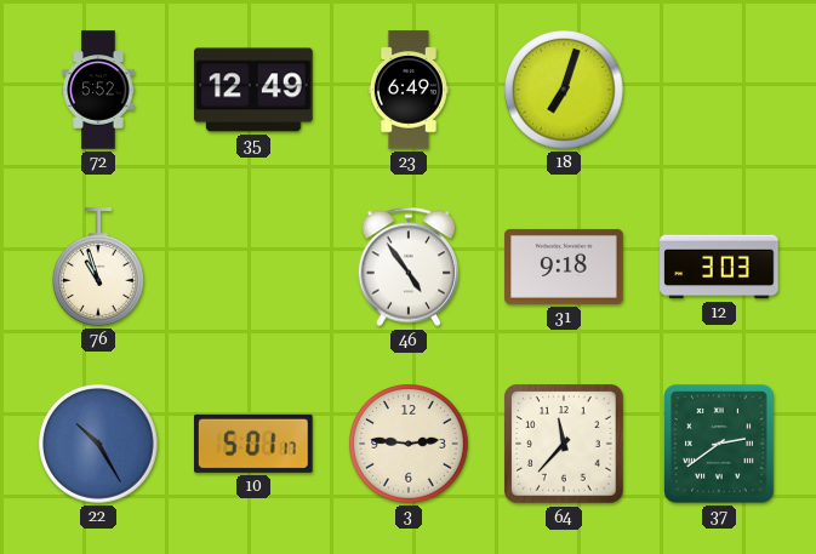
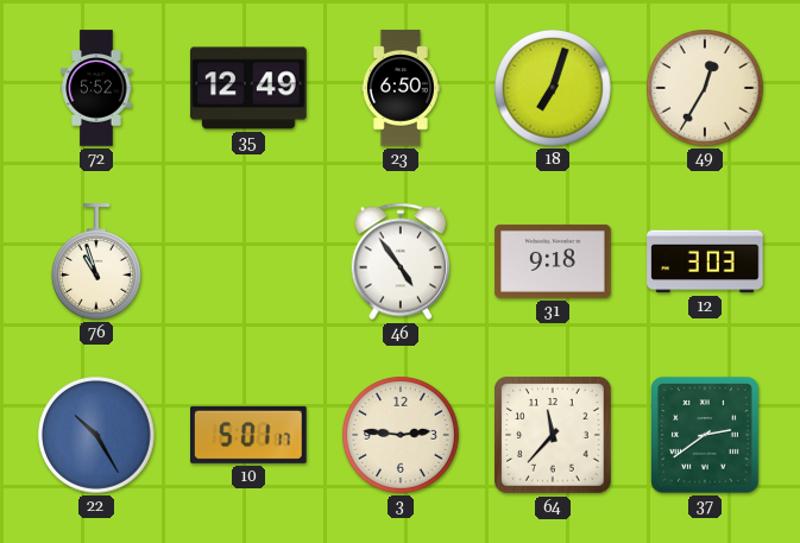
23: 6:49 -> 6:50
49: none -> 12:35
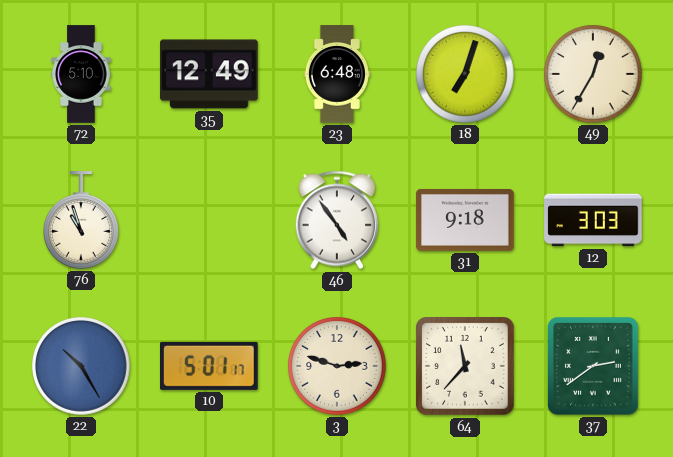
72: 5:52 -> 5:10
23: 6:50 -> 6:48
3: 2:46 -> 2:48
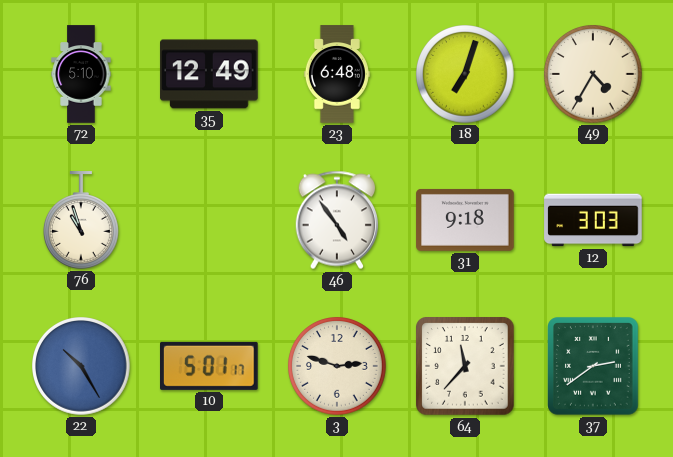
49: 12:35 -> 4:35
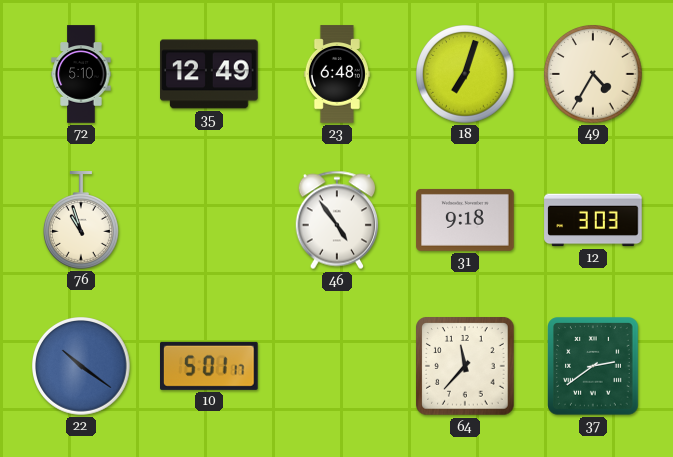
22: 10:25 -> 10:21
3: 2:48 -> none
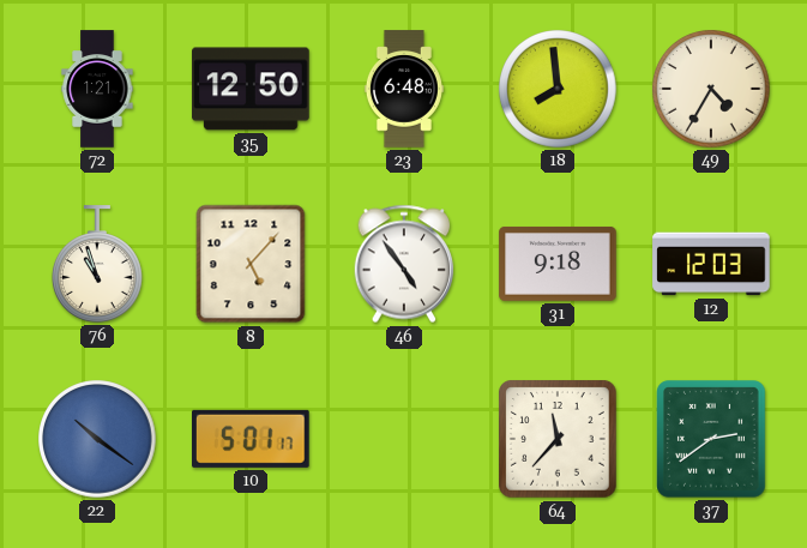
72: 5:10 -> 1:21
35: 12:49 -> 12:50
18: 7:03 -> 7:59
8: none -> 5:07
12: 3:03 -> 12:03
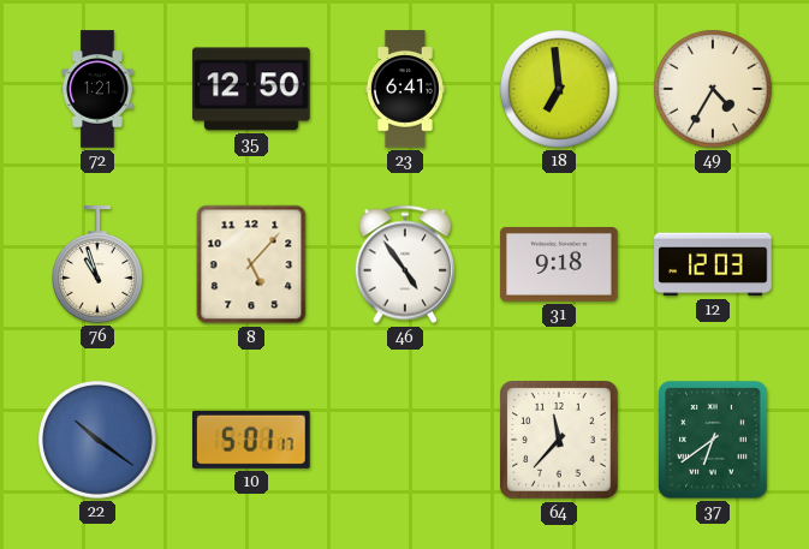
23: 6:48 -> 6:41
18: 7:59 -> 6:59
37: 2:39 -> 6:39
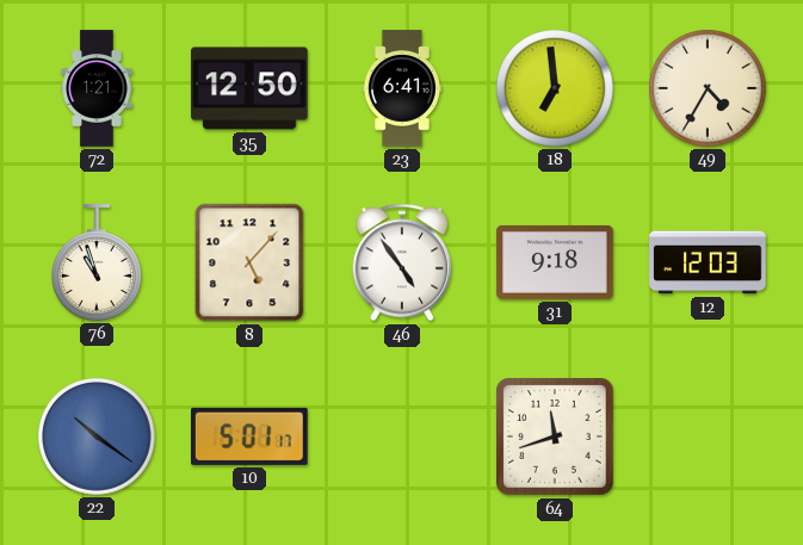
64: 11:37 -> 11:42
37: 6:39 -> none
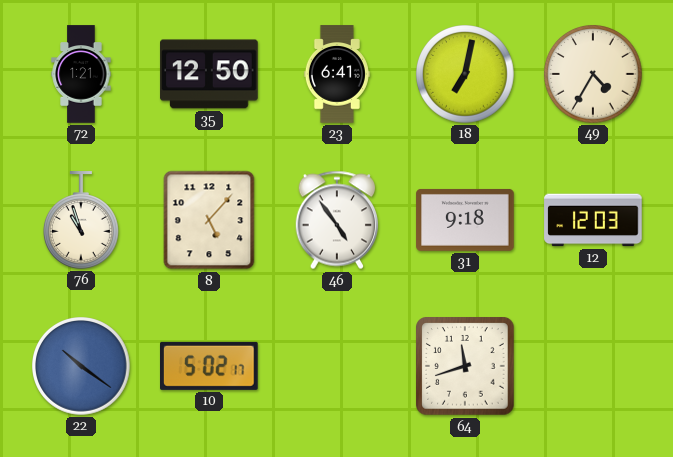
18: 6:59 -> 7:02
10: 5:01 -> 5:02
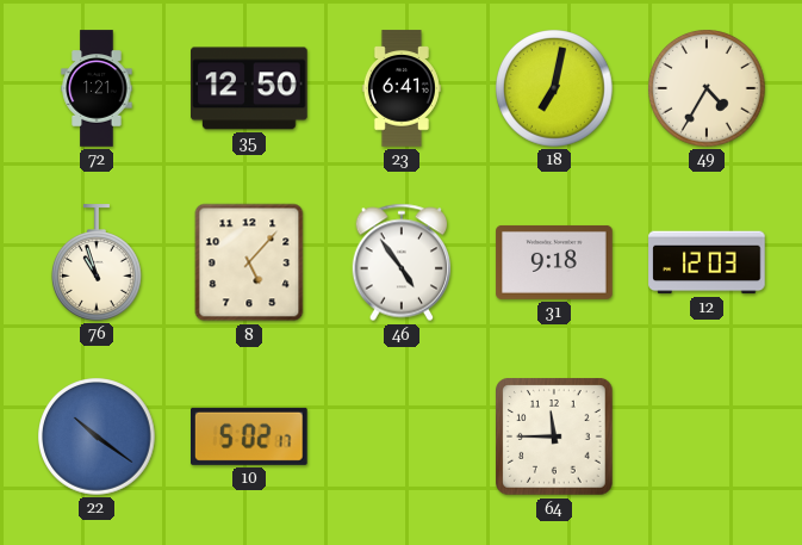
64: 11:42 -> 11:45
